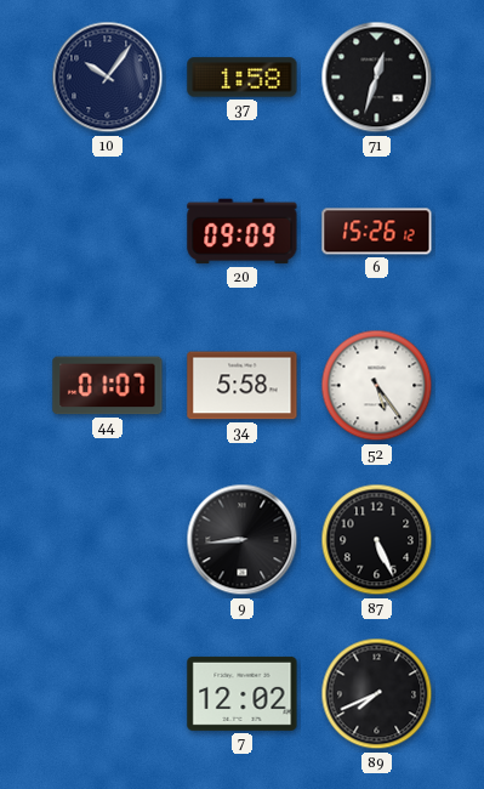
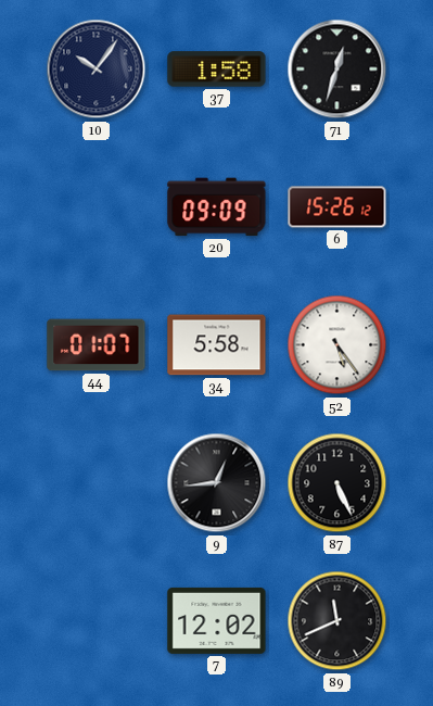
9: 8:44 -> 12:44
89: 7:41 -> 11:41
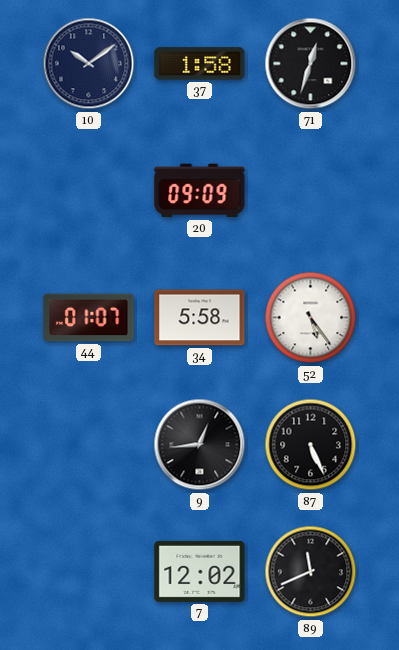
10: 10:06 -> 10:09
6: 15:26 -> none
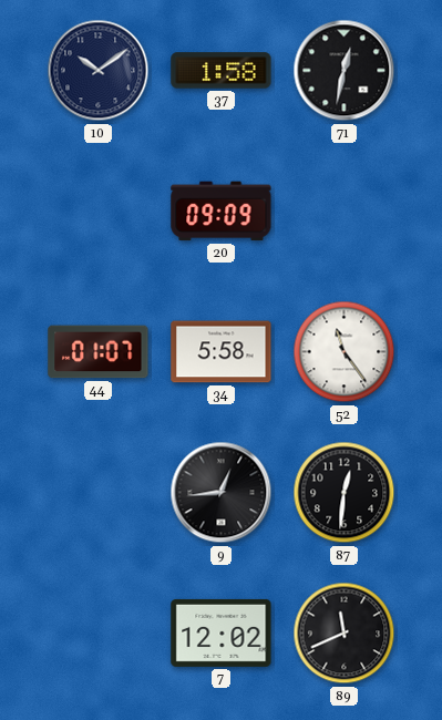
71: 12:33 -> 12:32
52: 5:24 -> 11:24
87: 5:26 -> 12:31
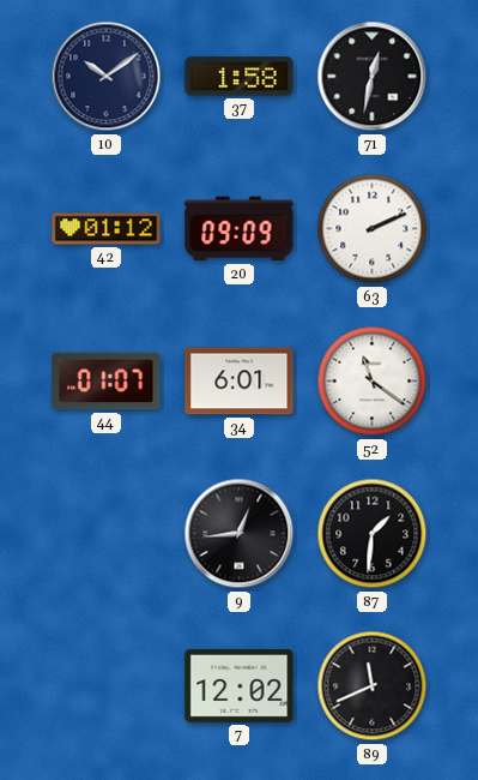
42: none -> 01:12
63: none -> 2:11
34: 5:58 -> 6:01
52: 11:24 -> 11:21
87: 12:31 -> 1:31
